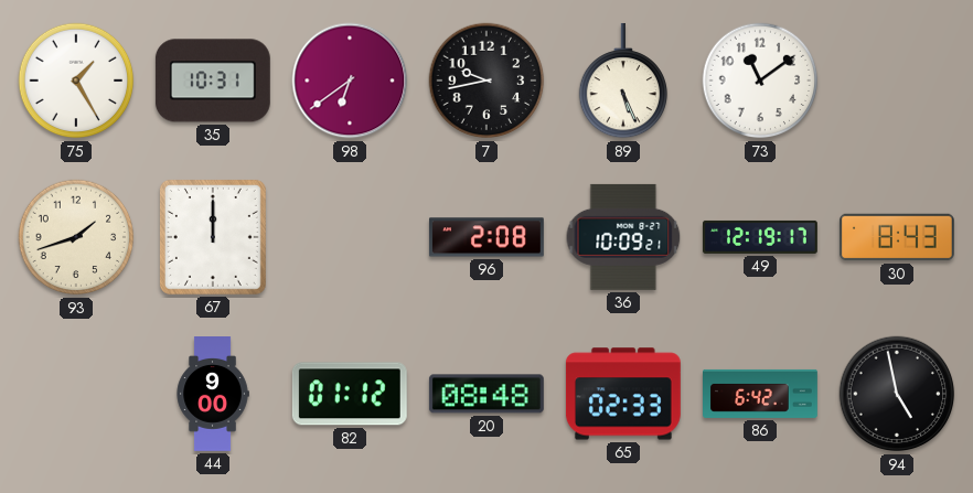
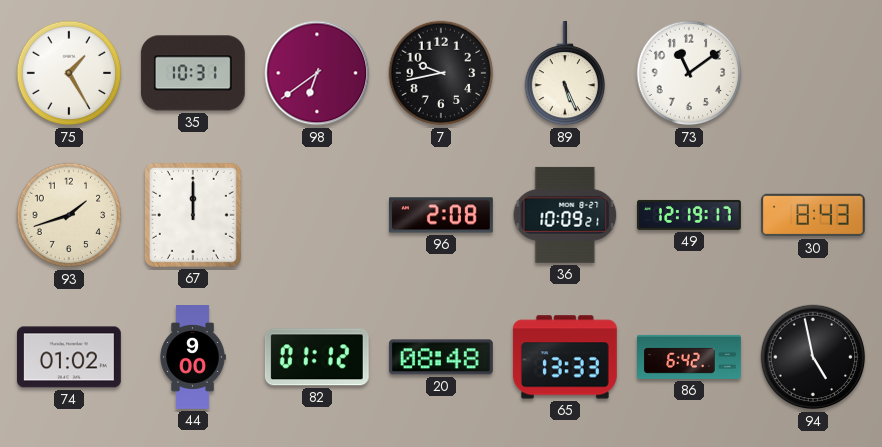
74: none -> 01:02
65: 02:33 -> 13:33
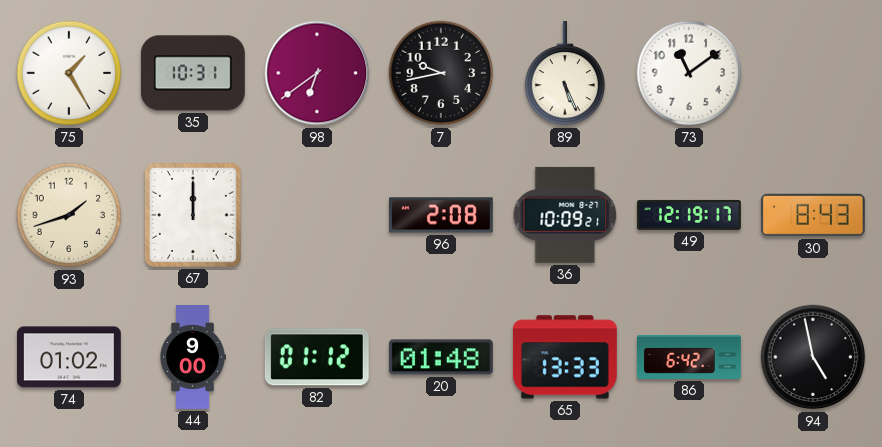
20: 08:48 -> 01:48
